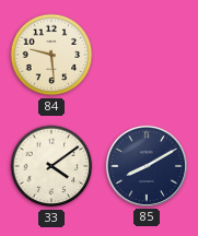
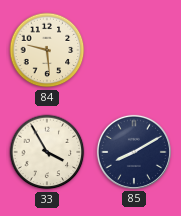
33: 4:09 -> 3:55
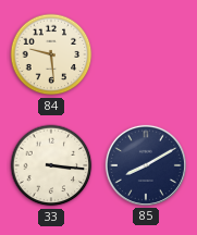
33: 3:55 -> 3:16
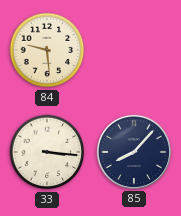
85: 8:10 -> 8:07
